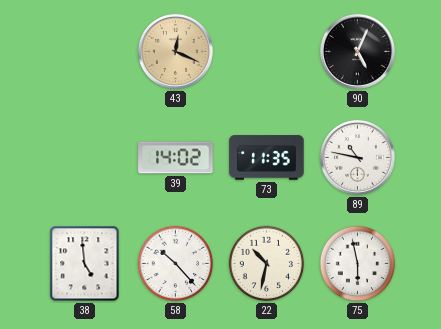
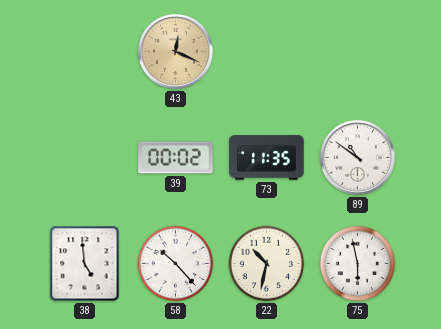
90: 5:04 -> none
39: 14:02 -> 00:02
89: 10:47 -> 10:51
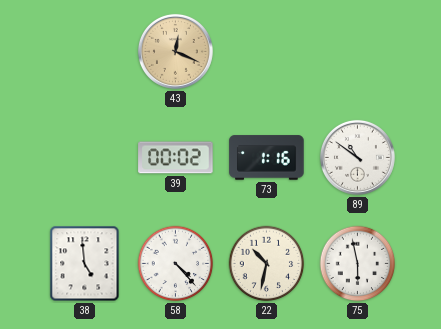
73: 11:35 -> 1:16
58: 10:23 -> 4:23
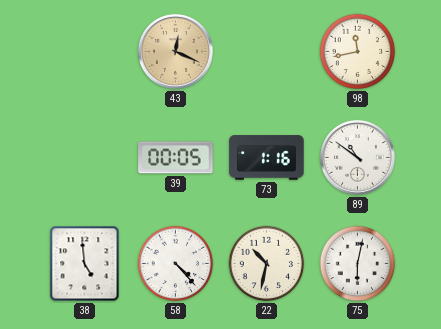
98: none -> 11:43
39: 00:02 -> 00:05
75: 5:58 -> 6:02
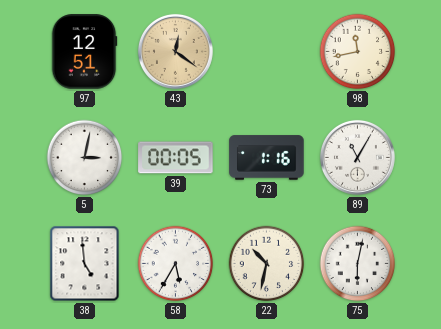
97: none -> 12:51
43: 12:19 -> 12:21
5: none -> 3:02
89: 10:51 -> 11:05
58: 4:23 -> 5:35
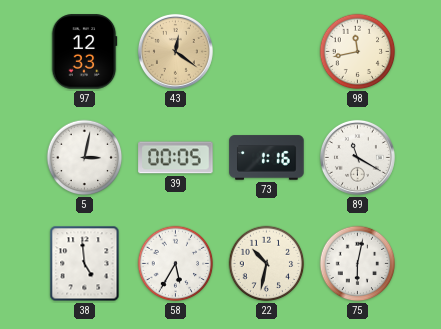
97: 12:51 -> 12:33
89: 11:05 -> 11:20
